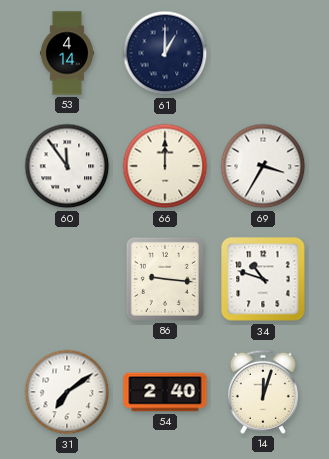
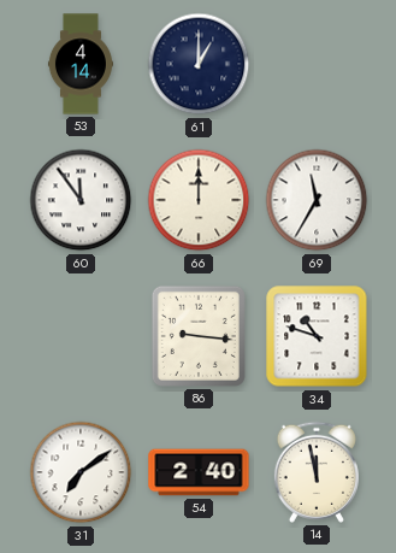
69: 3:35 -> 11:35
14: 12:03 -> 11:58
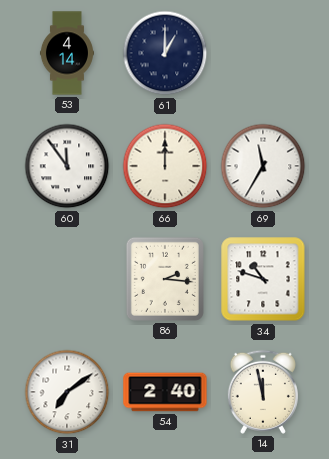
86: 9:16 -> 2:16
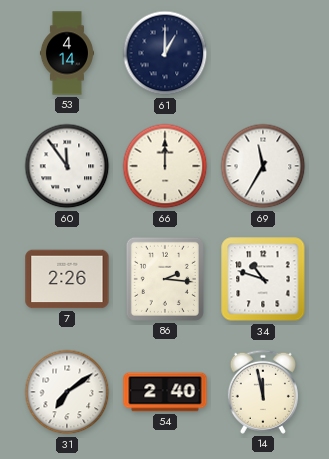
7: none -> 2:26
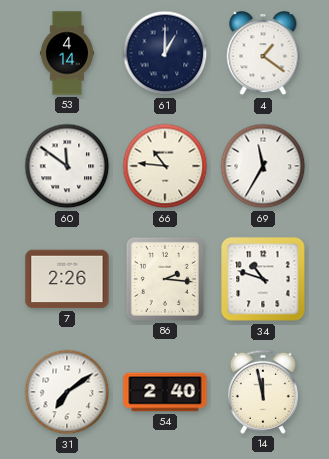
4: none -> 1:21
60: 11:54 -> 11:51
66: 12:00 -> 10:46
